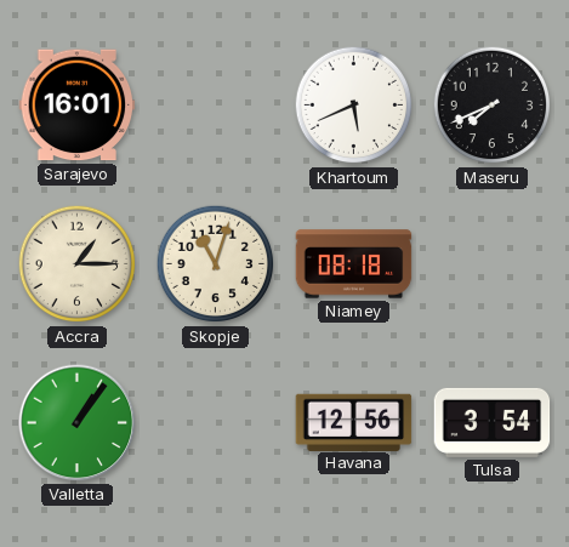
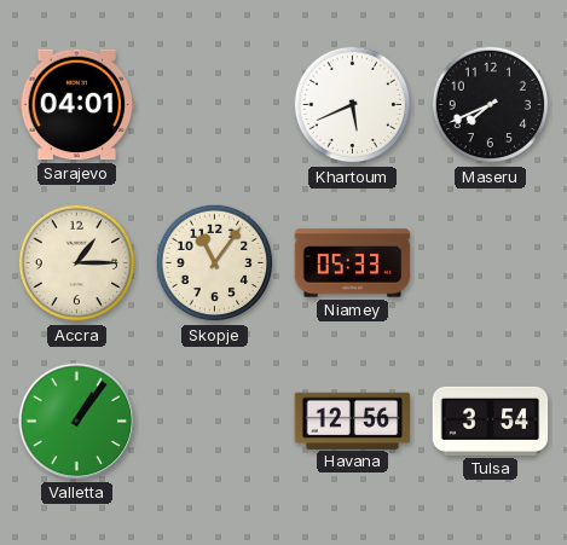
Sarajevo: 16:01 -> 04:01
Skopje: 11:03 -> 11:06
Niamey: 08:18 -> 05:33
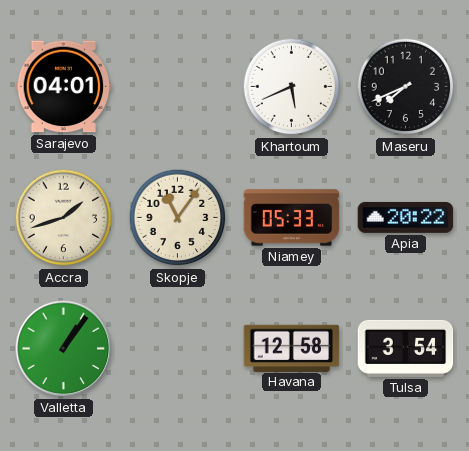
Accra: 1:15 -> 1:42
Apia: none -> 20:22
Havana: 12:56 -> 12:58
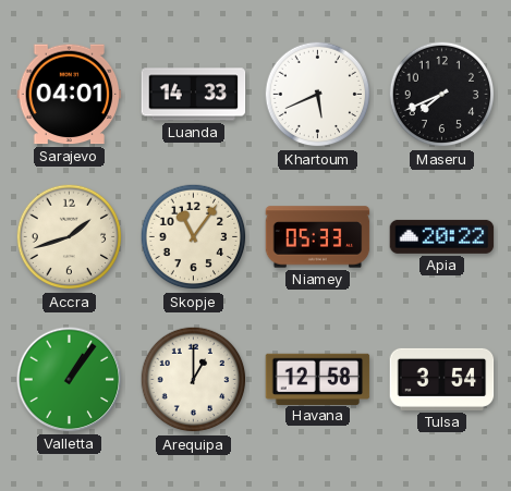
Luanda: none -> 14:33
Arequipa: none -> 1:00
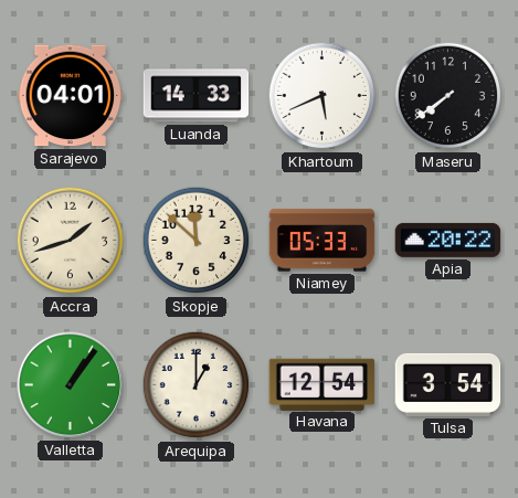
Maseru: 7:41 -> 7:39
Skopje: 11:06 -> 11:52
Havana: 12:58 -> 12:54
